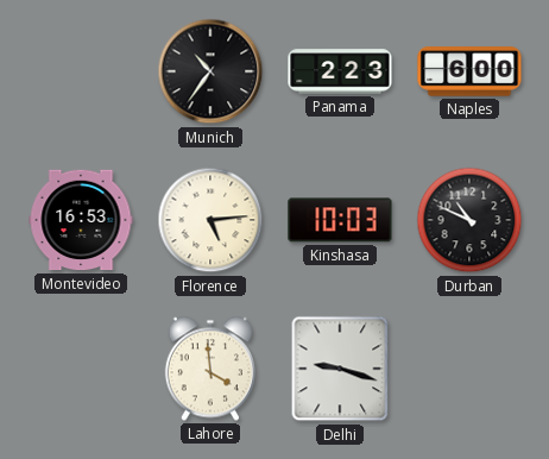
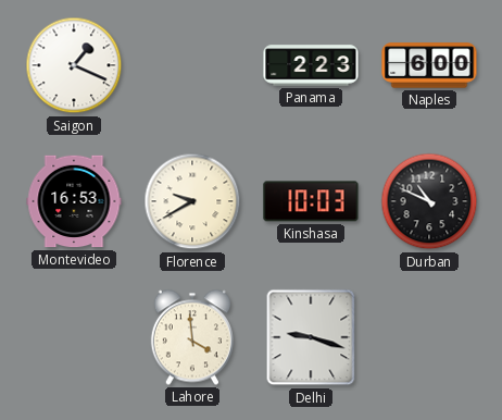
Saigon: none -> 1:19
Munich: 10:36 -> none
Florence: 5:14 -> 9:40
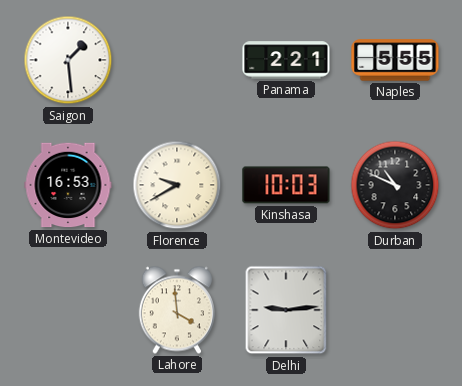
Saigon: 1:19 -> 1:29
Panama: 2:23 -> 2:21
Naples: 6:00 -> 5:55
Delhi: 9:18 -> 9:14
